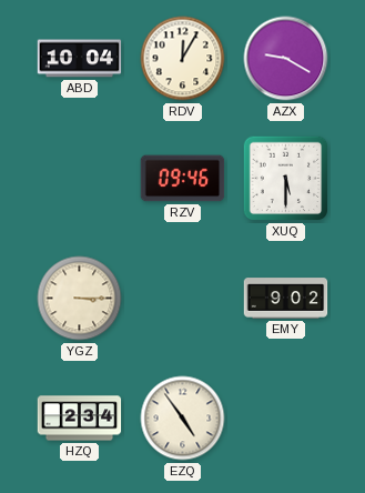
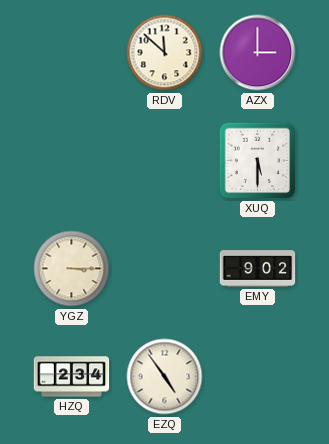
ABD: 10:04 -> none
RDV: 12:05 -> 11:52
AZX: 9:20 -> 3:00
RZV: 09:46 -> none
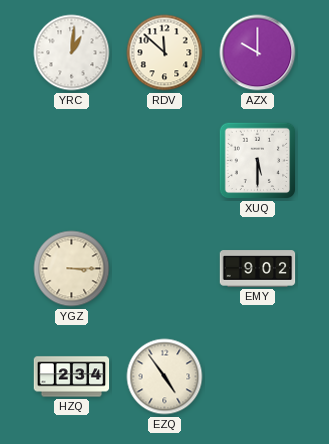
YRC: none -> 1:01
AZX: 3:00 -> 10:00
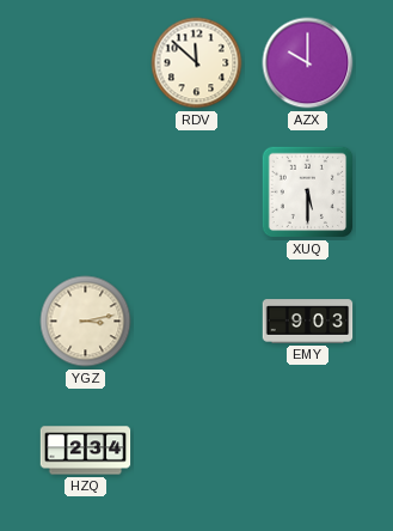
YRC: 1:01 -> none
YGZ: 3:15 -> 3:13
EMY: 9:02 -> 9:03
EZQ: 4:54 -> none
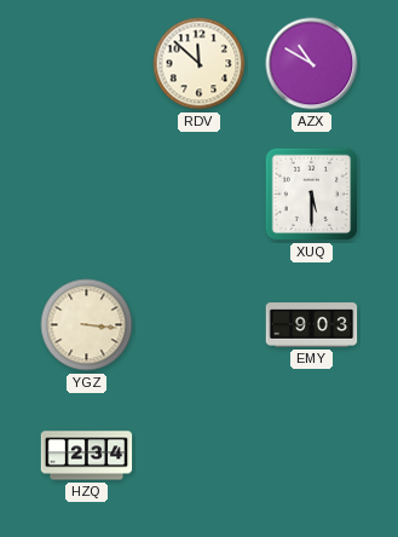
AZX: 10:00 -> 10:50
YGZ: 3:13 -> 3:16
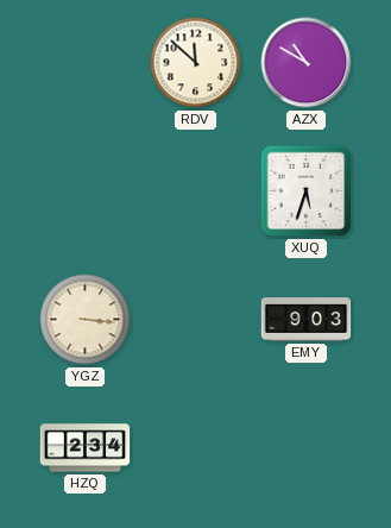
XUQ: 5:30 -> 5:33
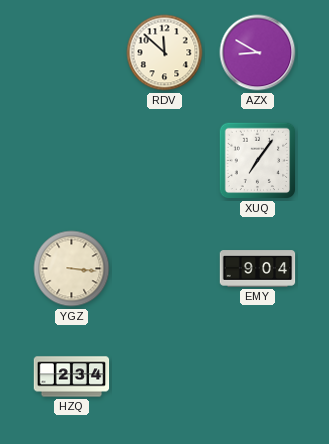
AZX: 10:50 -> 8:50
XUQ: 5:33 -> 7:06
EMY: 9:03 -> 9:04
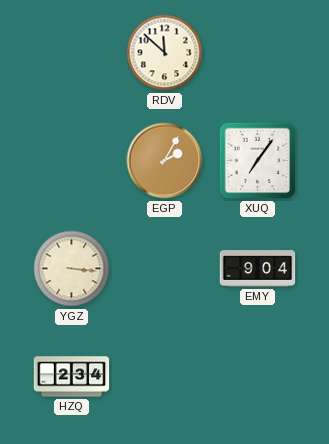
AZX: 8:50 -> none
EGP: none -> 2:05
